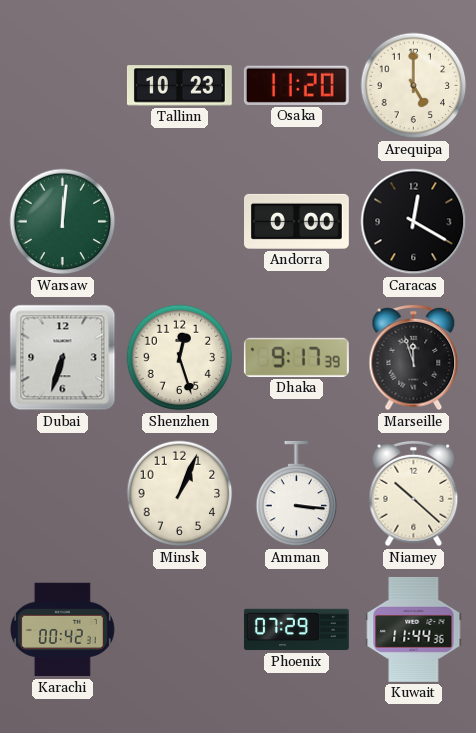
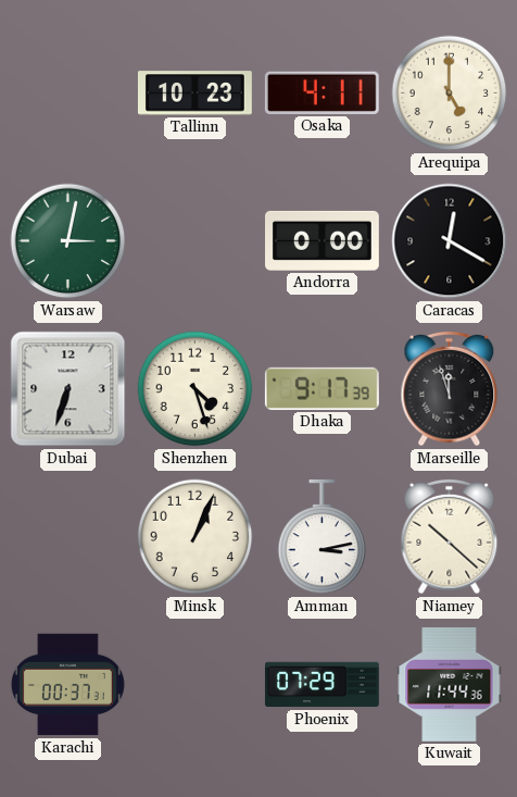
Osaka: 11:20 -> 4:11
Warsaw: 12:01 -> 3:02
Shenzhen: 12:27 -> 4:27
Amman: 3:16 -> 3:13
Karachi: 00:42 -> 00:37
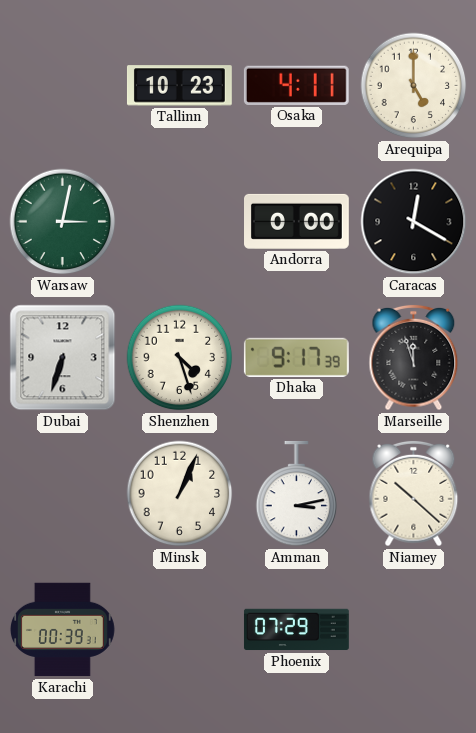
Karachi: 00:37 -> 00:39
Kuwait: 11:44 -> none
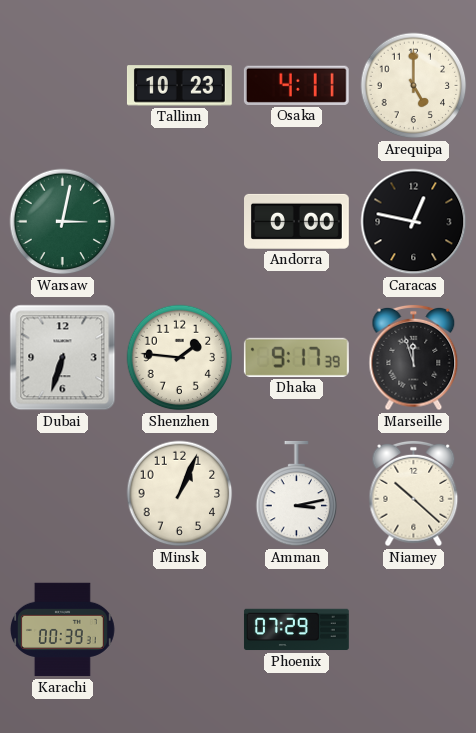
Caracas: 12:20 -> 12:47
Shenzhen: 4:27 -> 1:46
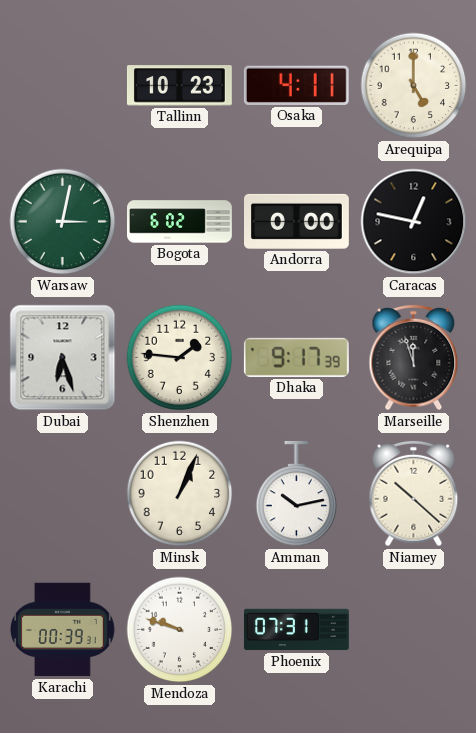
Bogota: none -> 6:02
Dubai: 6:33 -> 6:27
Amman: 3:13 -> 10:13
Mendoza: none -> 9:48
Phoenix: 07:29 -> 07:31
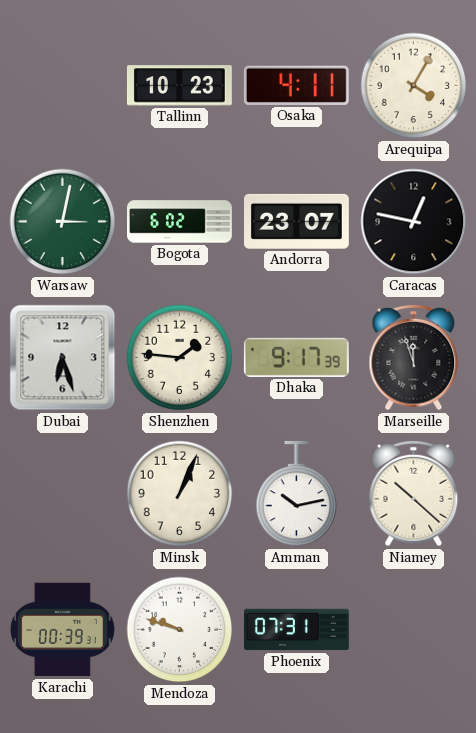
Arequipa: 5:00 -> 4:05
Andorra: 0:00 -> 23:07
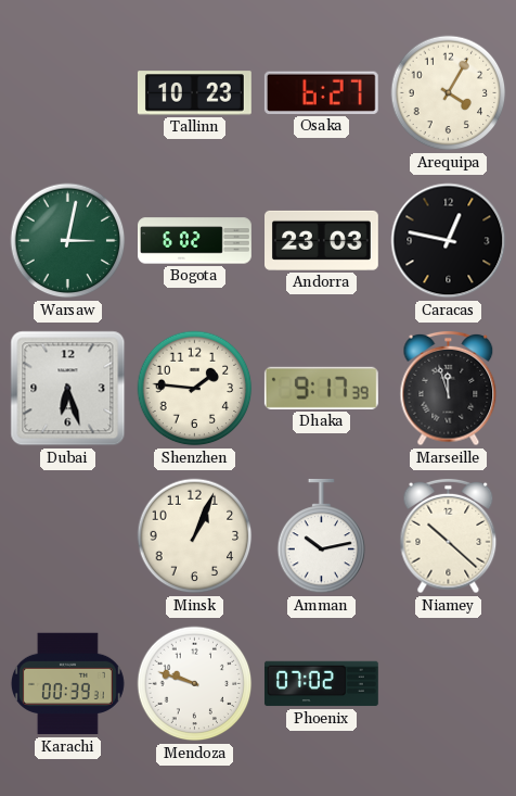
Osaka: 4:11 -> 6:27
Andorra: 23:07 -> 23:03
Phoenix: 07:31 -> 07:02
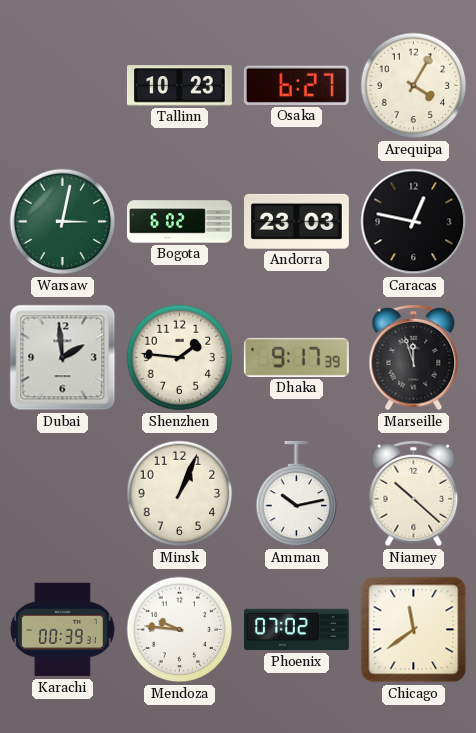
Dubai: 6:27 -> 1:59
Mendoza: 9:48 -> 9:46
Chicago: none -> 11:39
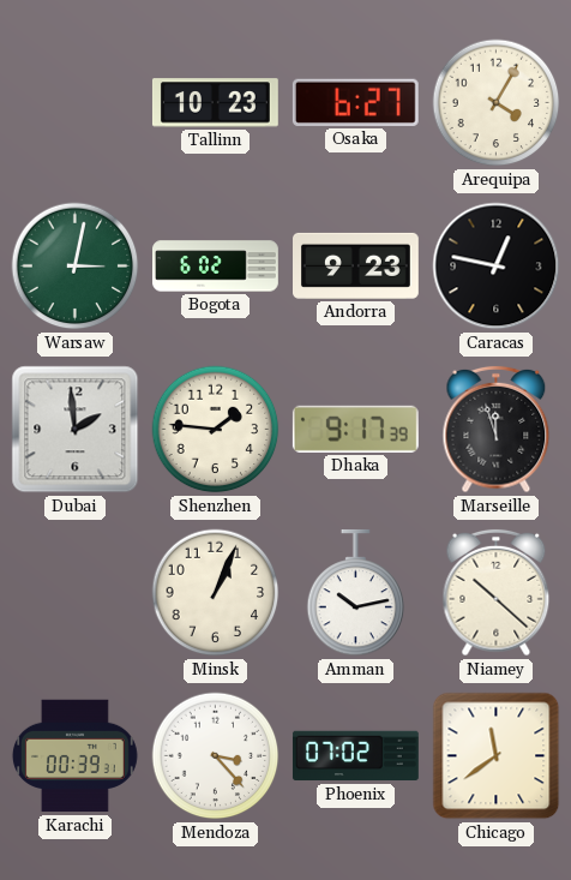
Andorra: 23:03 -> 9:23
Mendoza: 9:46 -> 3:23
